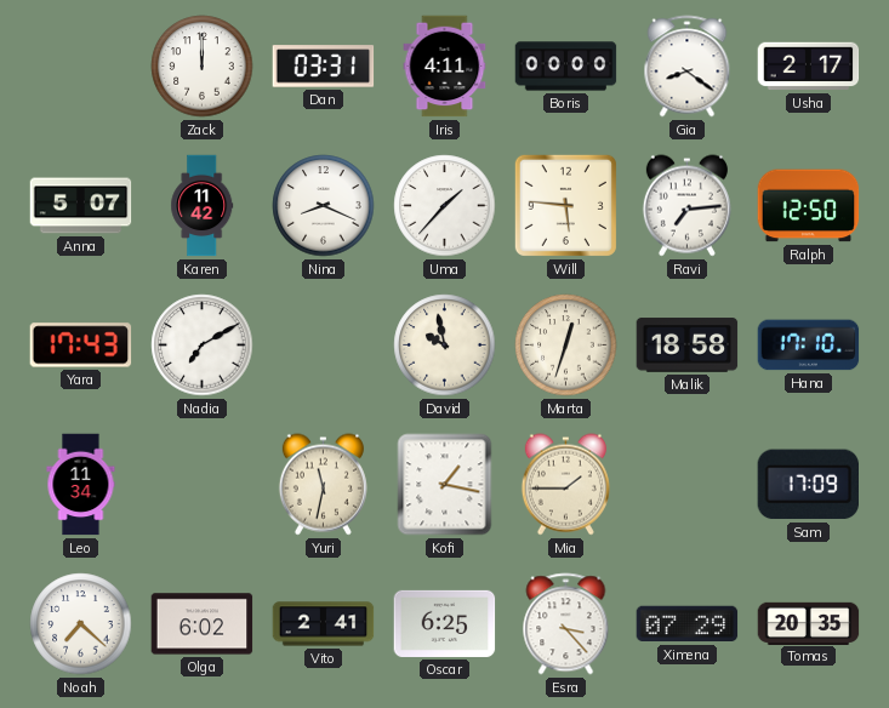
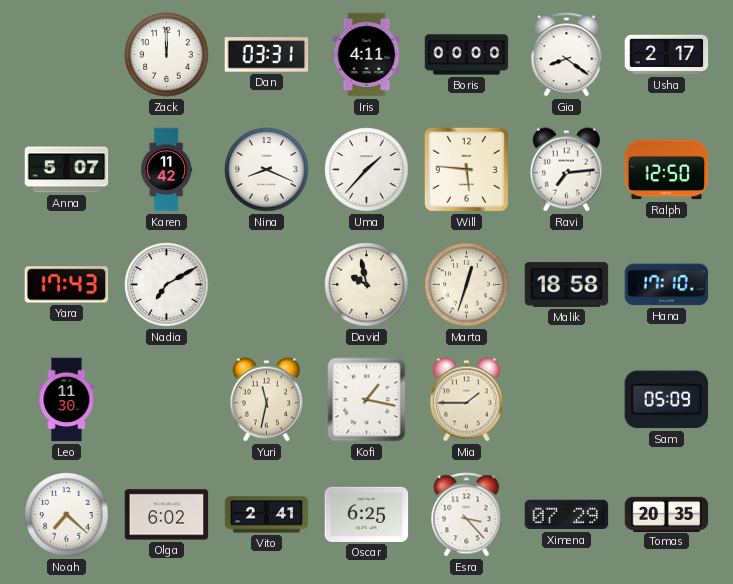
Leo: 11:34 -> 11:30
Sam: 17:09 -> 05:09
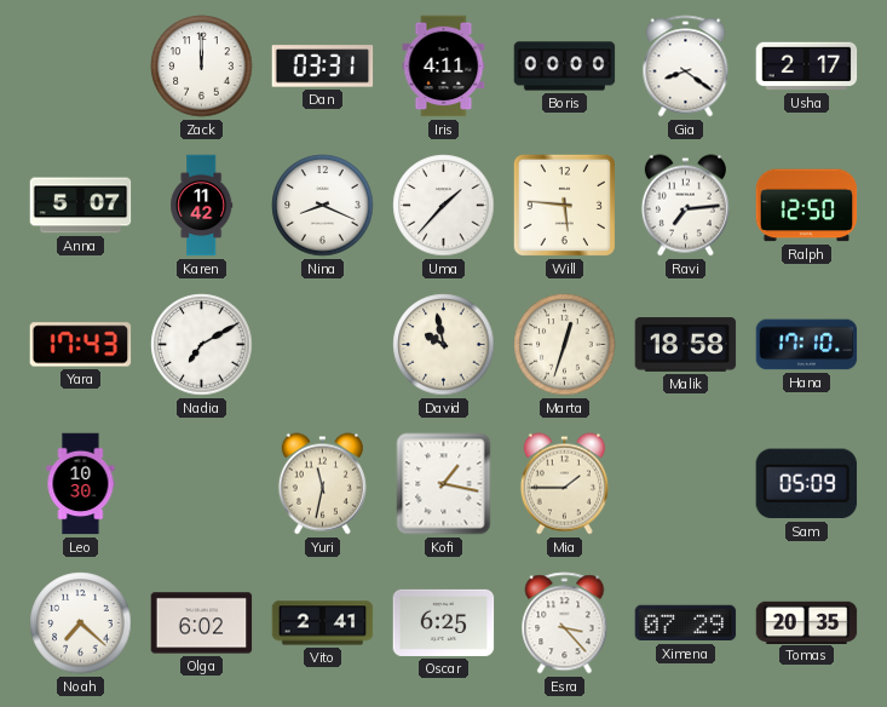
Leo: 11:30 -> 10:30
